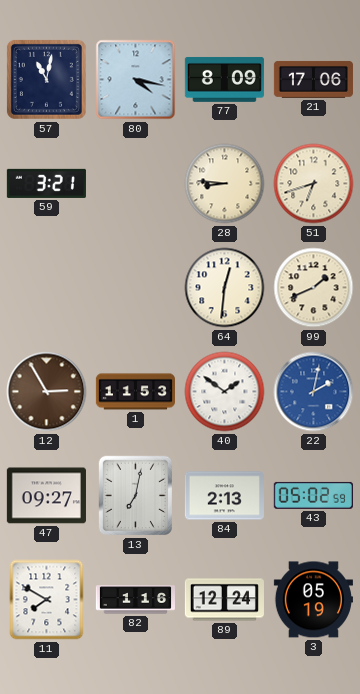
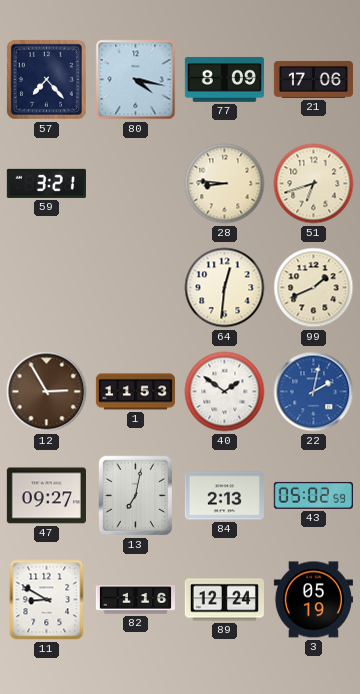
57: 11:02 -> 7:23
11: 7:50 -> 8:50
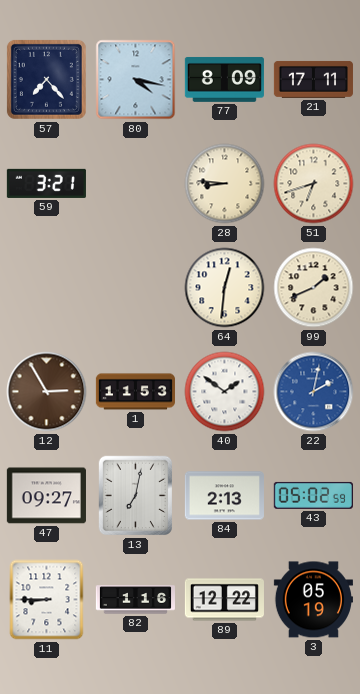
21: 17:06 -> 17:11
11: 8:50 -> 8:45
89: 12:24 -> 12:22
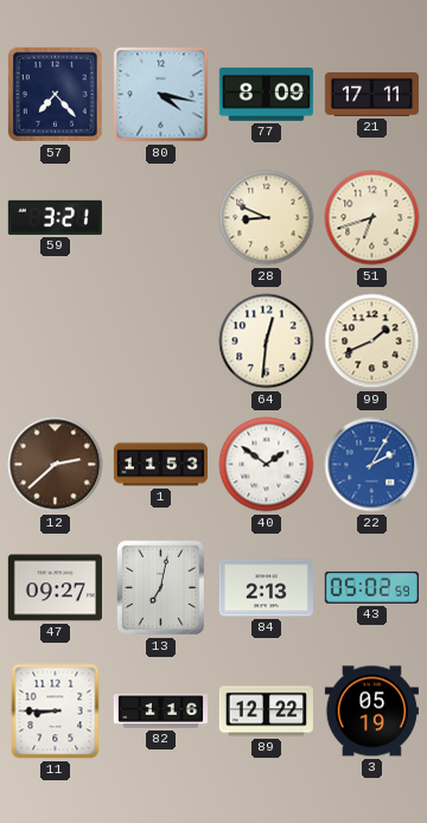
28: 8:46 -> 8:49
12: 2:55 -> 2:38
22: 2:02 -> 2:05
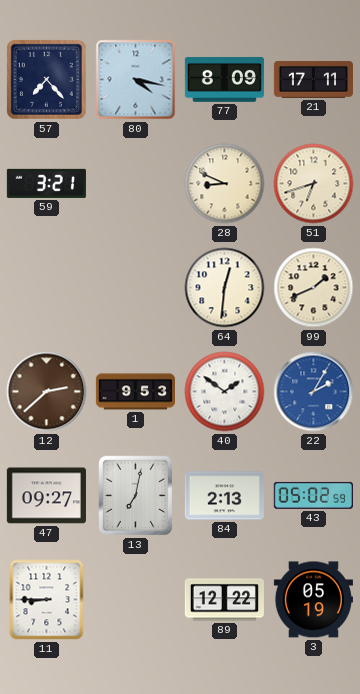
1: 11:53 -> 9:53
82: 1:16 -> none
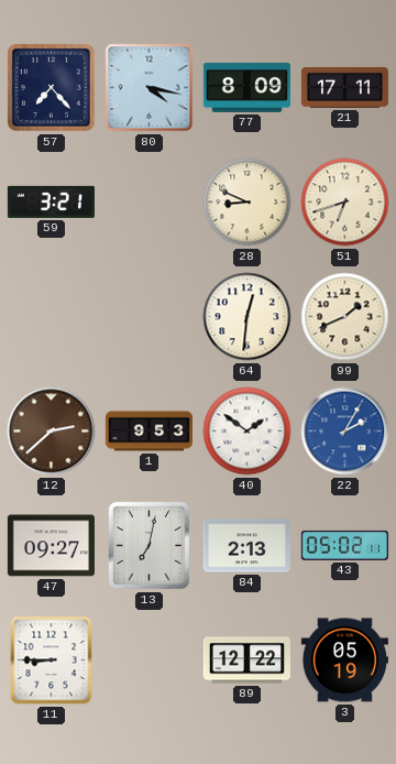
43: 05:02:59 -> 05:02:11
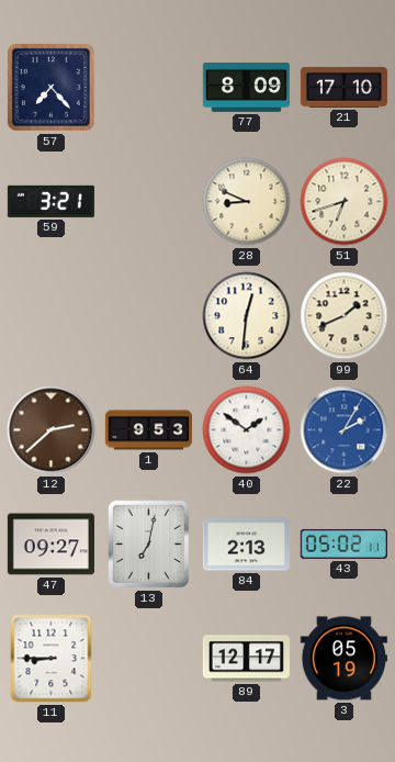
80: 4:17 -> none
21: 17:11 -> 17:10
89: 12:22 -> 12:17
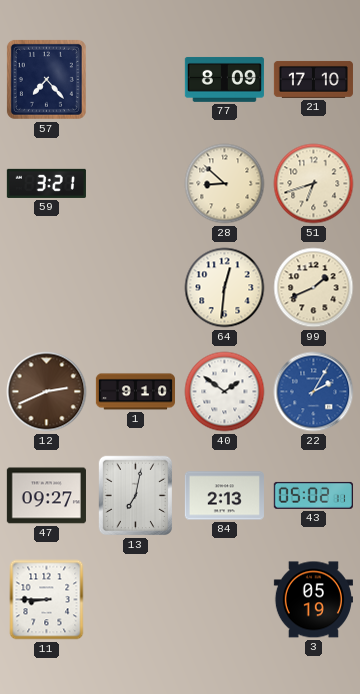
28: 8:49 -> 8:52
12: 2:38 -> 2:41
1: 9:53 -> 9:10
89: 12:17 -> none
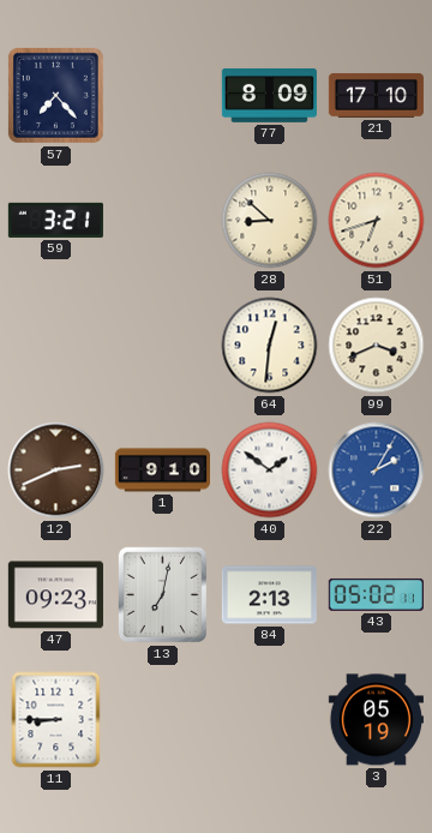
99: 1:41 -> 3:41
47: 09:27 -> 09:23
